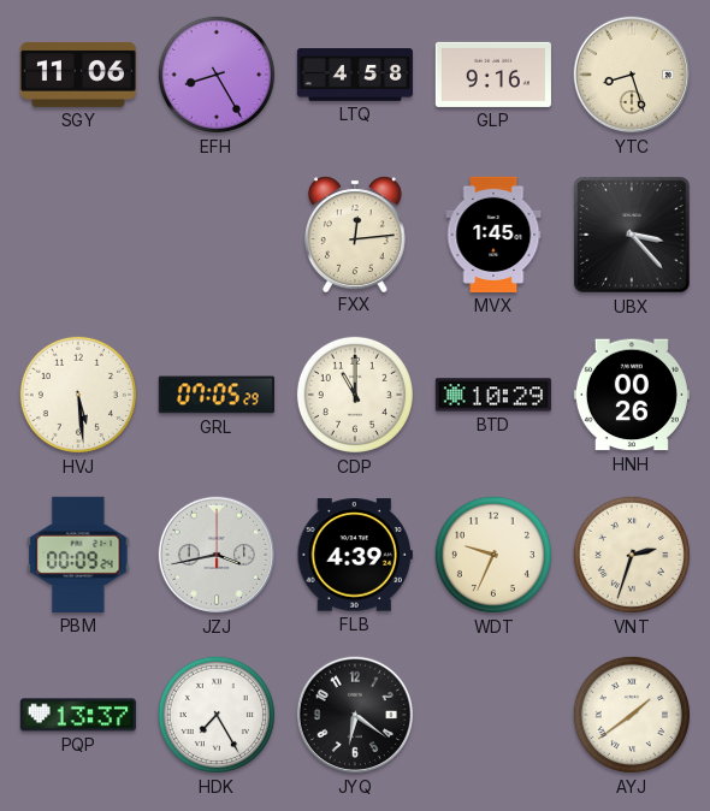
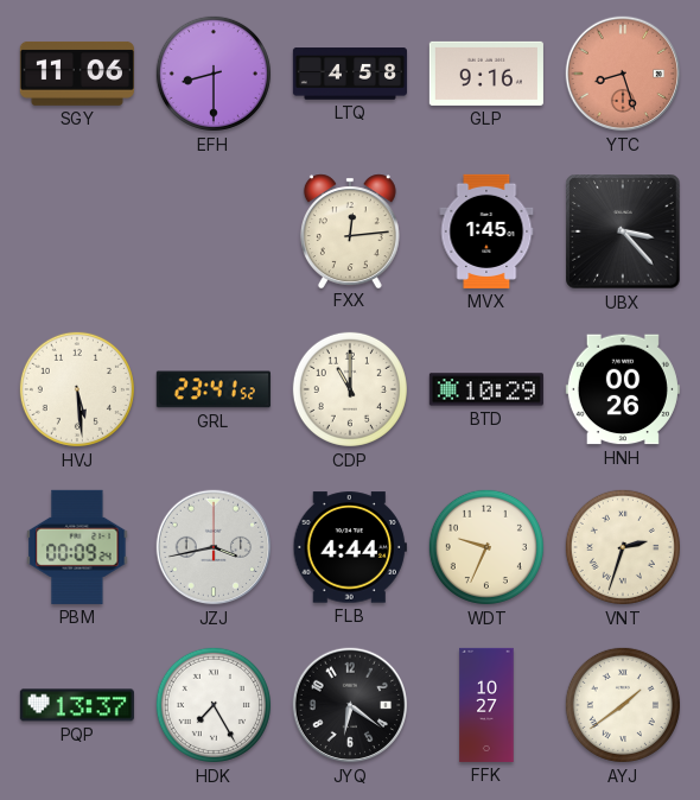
EFH: 8:25 -> 8:30
YTC dial: cream -> salmon
GRL: 07:05 -> 23:41
FLB: 4:39 -> 4:44
FFK: none -> 10:27
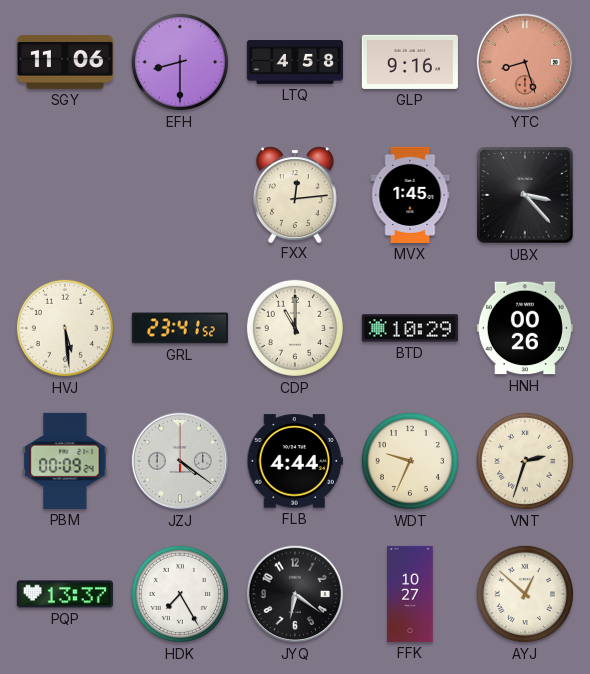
JZJ: 3:43 -> 4:21
AYJ: 1:39 -> 12:52
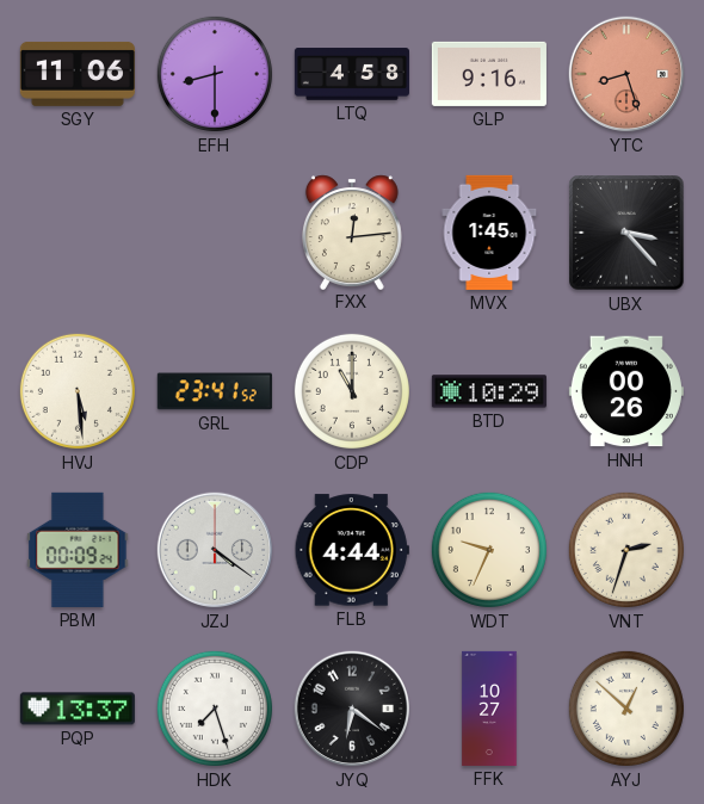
HDK: 7:25 -> 7:27
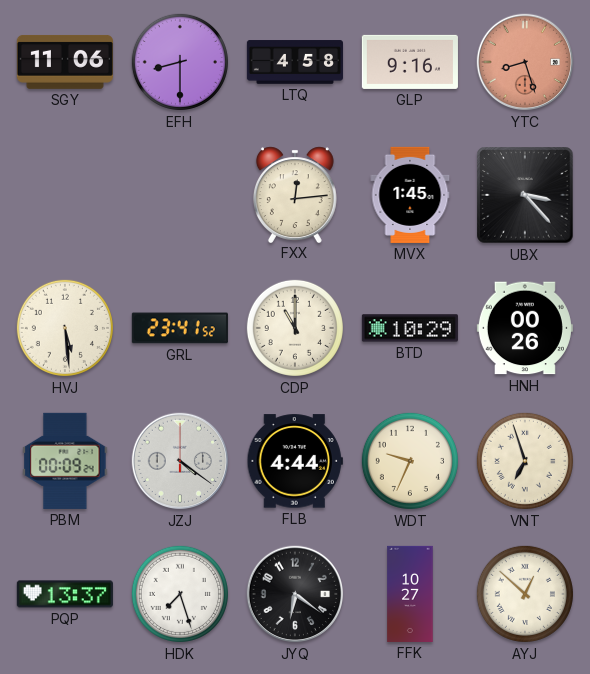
VNT: 2:33 -> 6:57
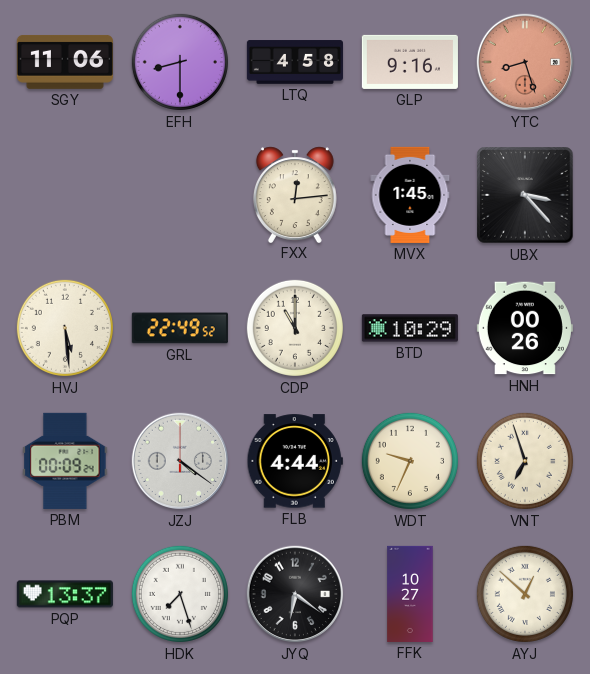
GRL: 23:41 -> 22:49
